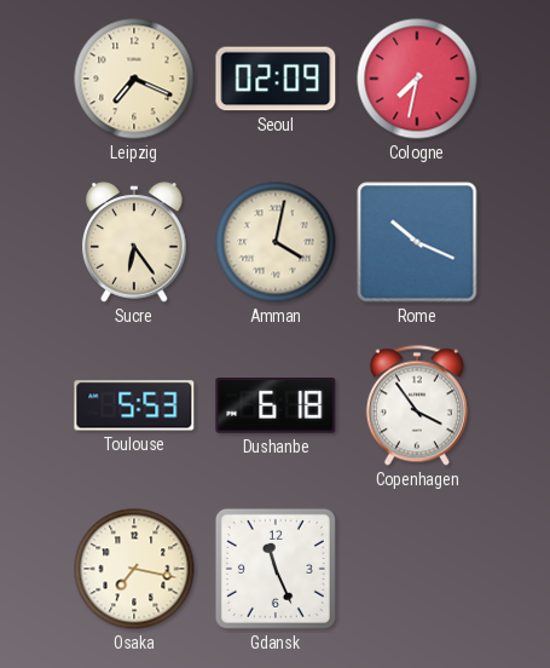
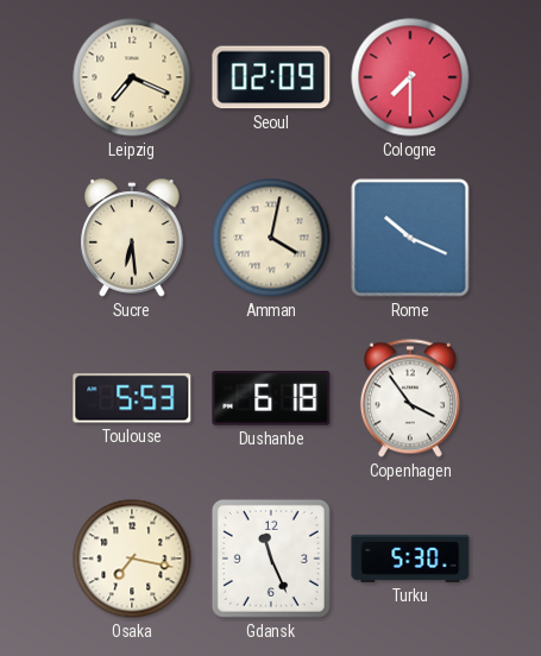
Cologne: 7:32 -> 7:30
Sucre: 6:24 -> 6:29
Turku: none -> 5:30
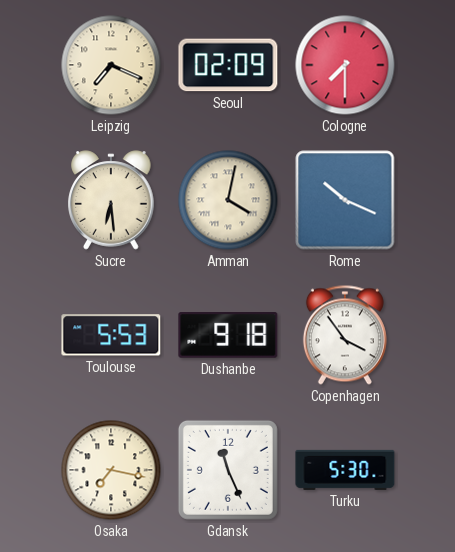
Dushanbe: 6:18 -> 9:18
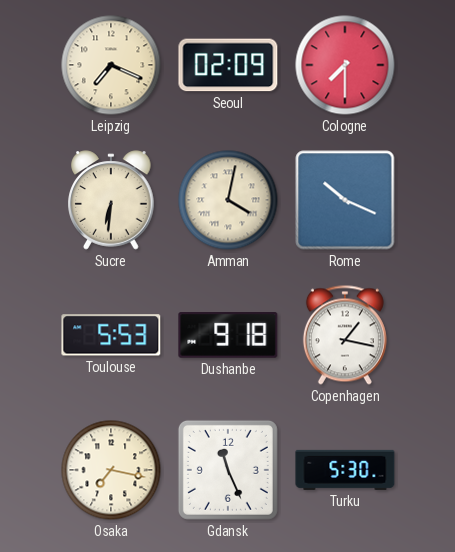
Sucre: 6:29 -> 6:31
Copenhagen: 3:54 -> 1:17
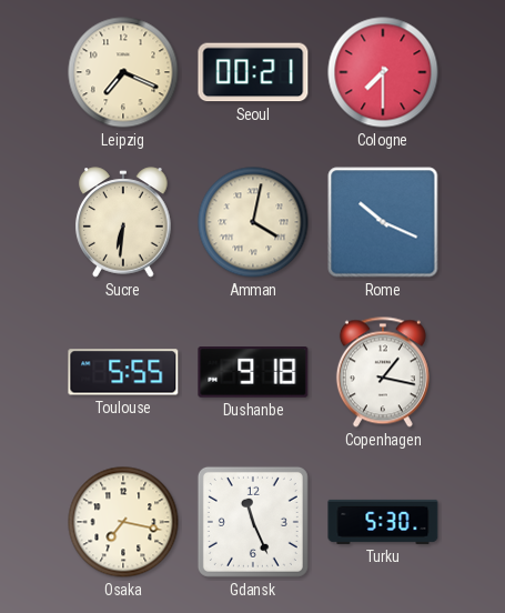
Seoul: 02:09 -> 00:21
Toulouse: 5:53 -> 5:55
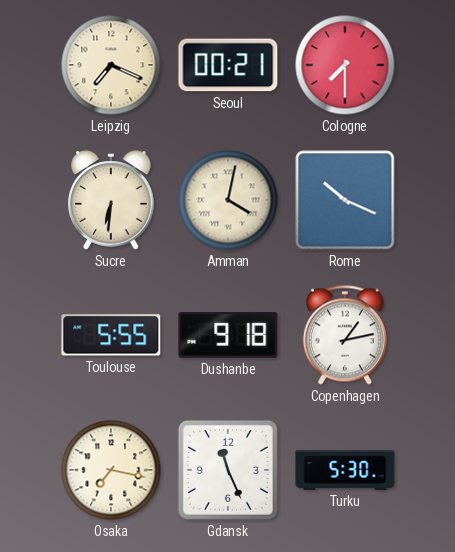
Copenhagen: 1:17 -> 1:13
